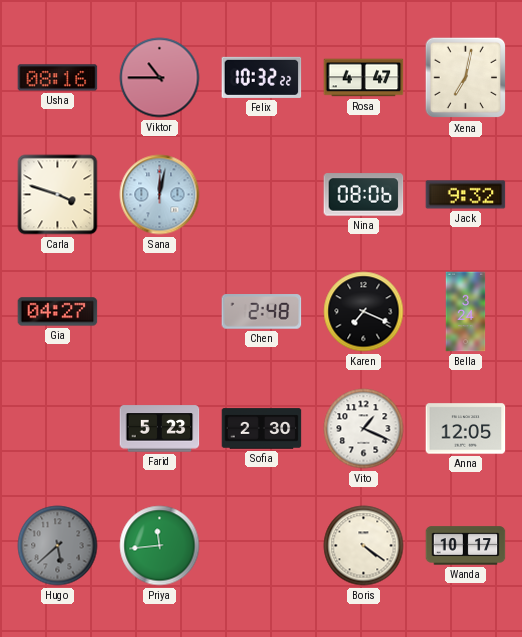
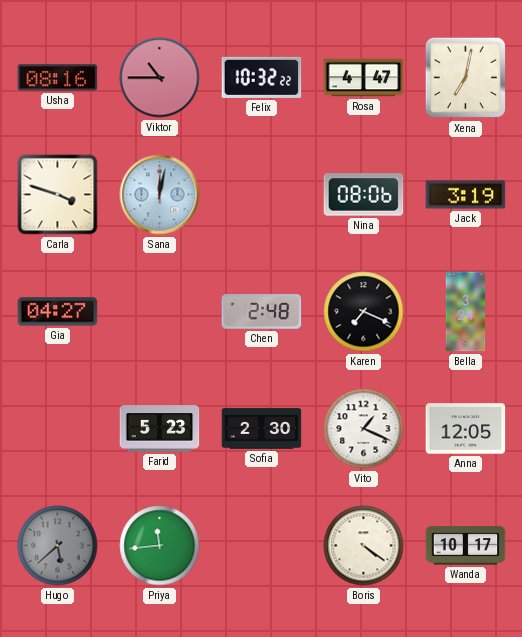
Jack: 9:32 -> 3:19
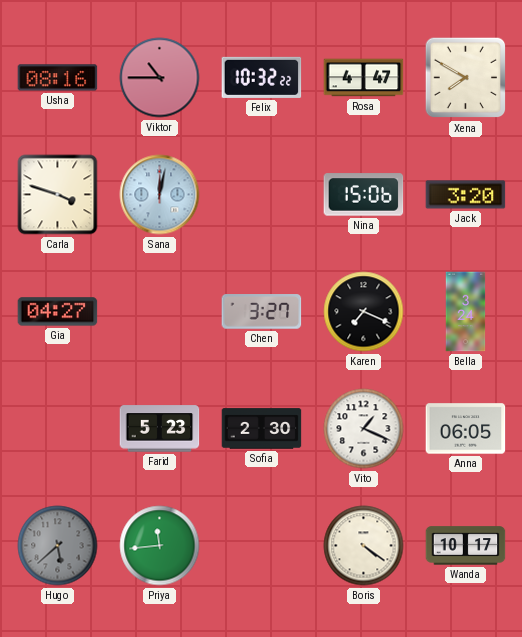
Xena: 7:02 -> 7:50
Nina: 08:06 -> 15:06
Jack: 3:19 -> 3:20
Chen: 2:48 -> 3:27
Anna: 12:05 -> 06:05
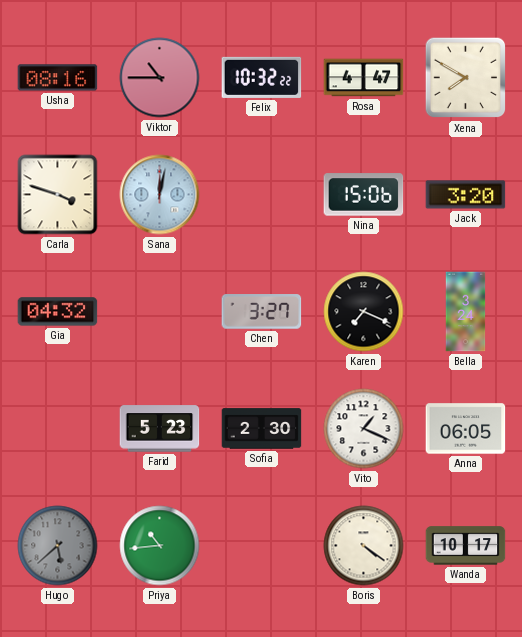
Gia: 04:27 -> 04:32
Priya: 11:44 -> 10:44
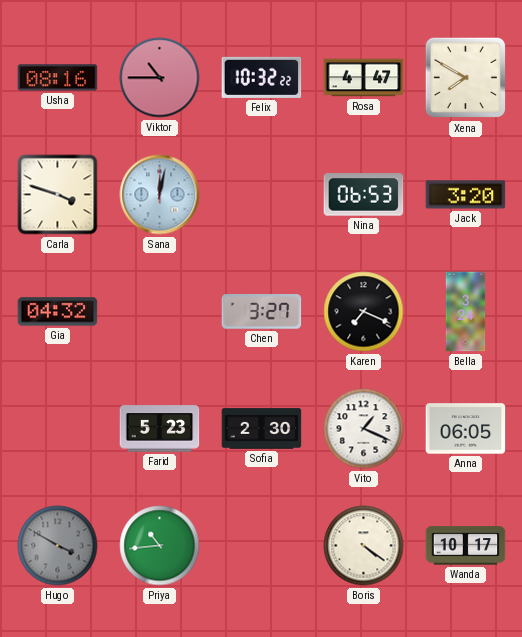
Nina: 15:06 -> 06:53
Hugo: 5:38 -> 3:50
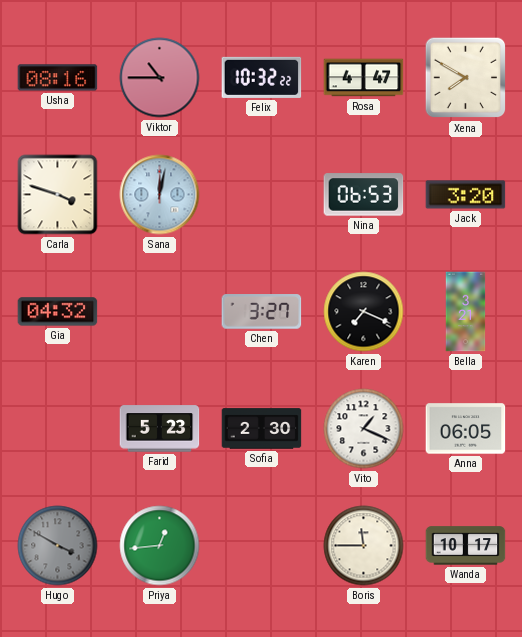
Bella: 3:24 -> 3:21
Priya: 10:44 -> 12:44
Boris: 4:21 -> 11:45
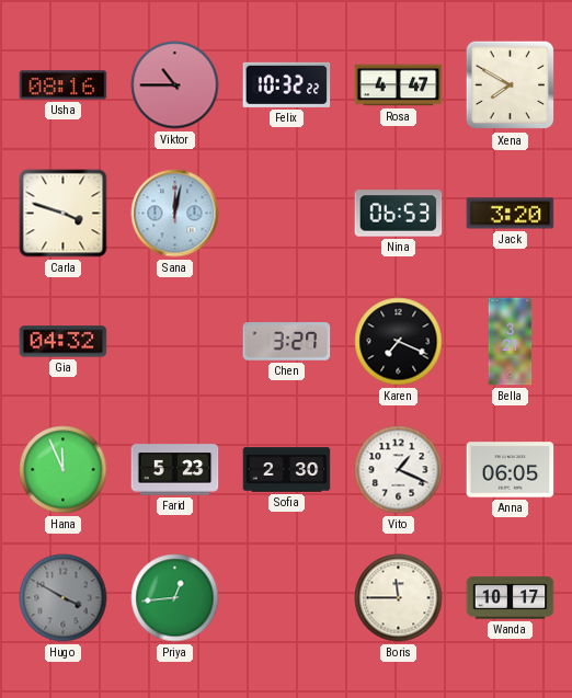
Hana: none -> 11:56
